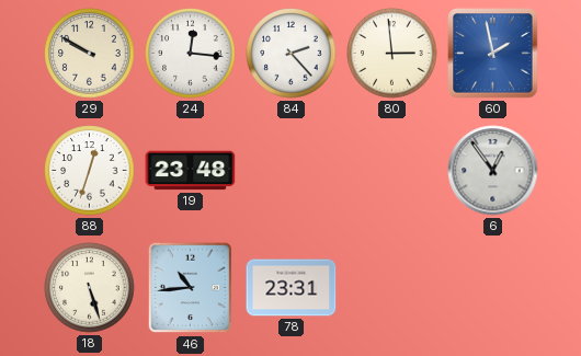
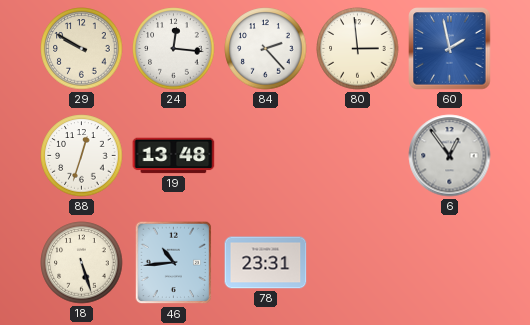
19: 23:48 -> 13:48
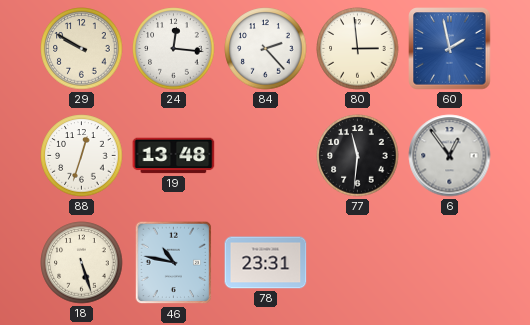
77: none -> 11:31
46: 10:44 -> 10:47
